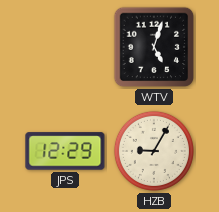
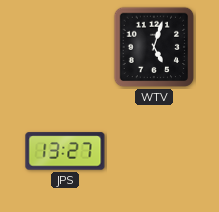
JPS: 12:29 -> 13:27
HZB: 9:05 -> none
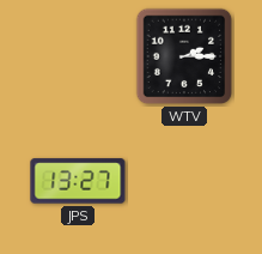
WTV: 5:03 -> 2:15
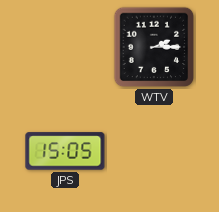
JPS: 13:27 -> 15:05
